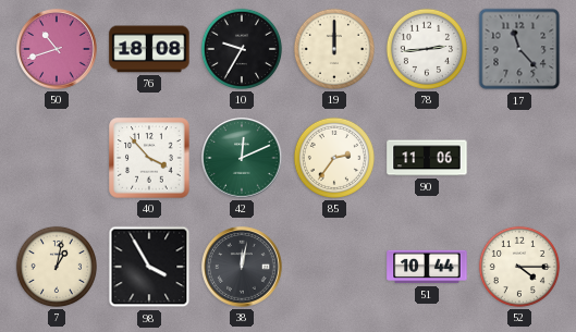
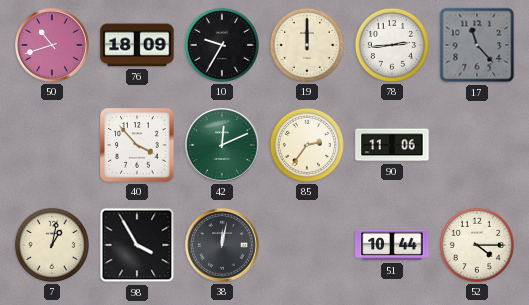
76: 18:08 -> 18:09
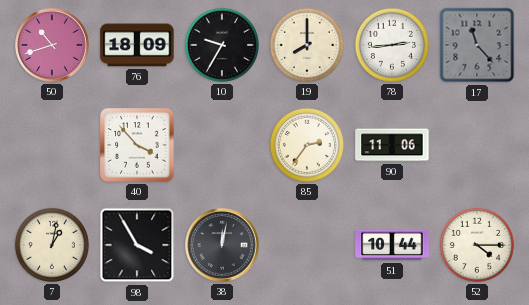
19: 12:00 -> 8:00
42: 12:11 -> none
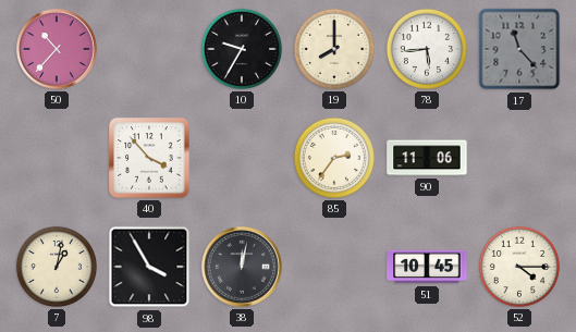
50: 10:42 -> 10:37
76: 18:09 -> none
78: 2:44 -> 5:44
51: 10:44 -> 10:45
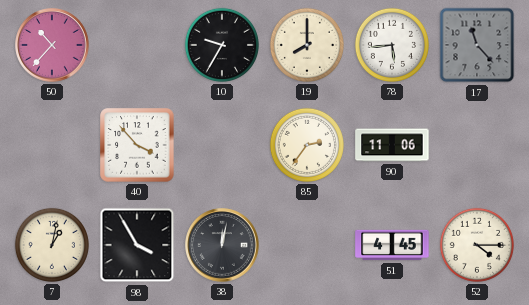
51: 10:45 -> 4:45
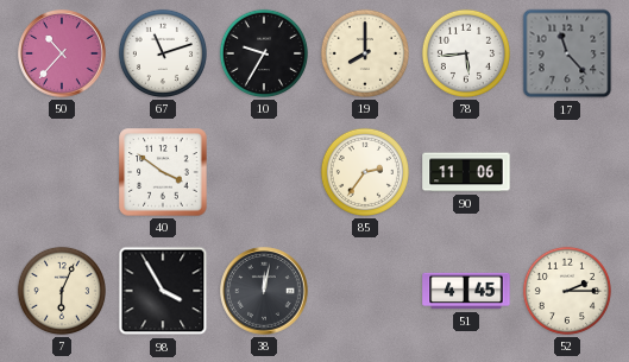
67: none -> 11:12
40: 3:53 -> 3:51
7: 1:02 -> 6:04
52: 4:15 -> 2:15
